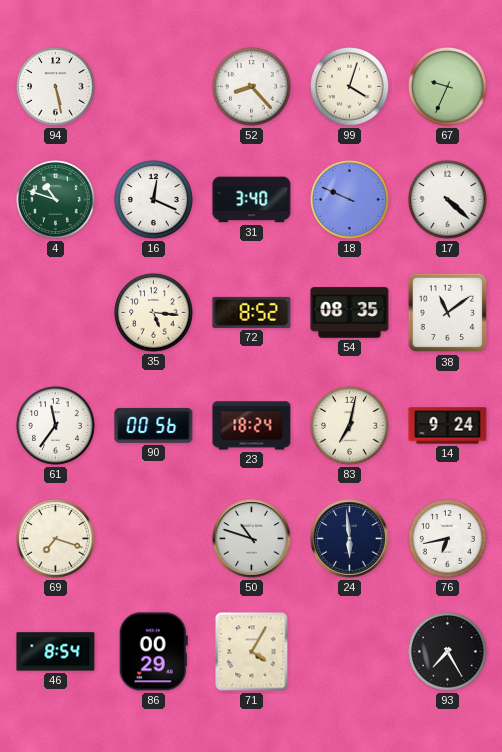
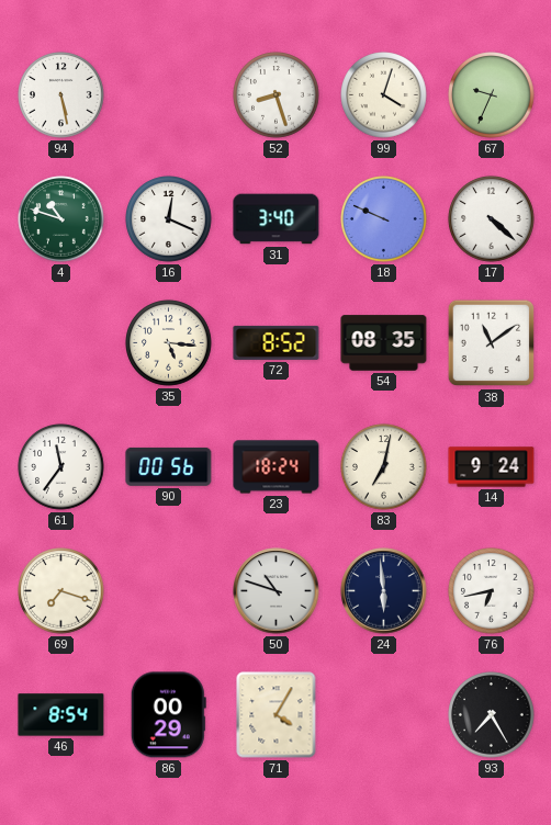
52: 8:23 -> 8:27
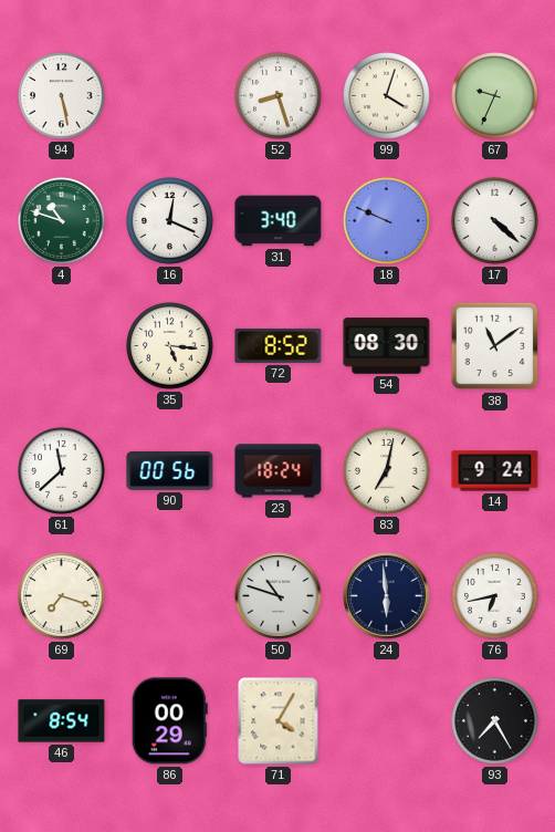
54: 08:35 -> 08:30
61: 11:36 -> 11:38
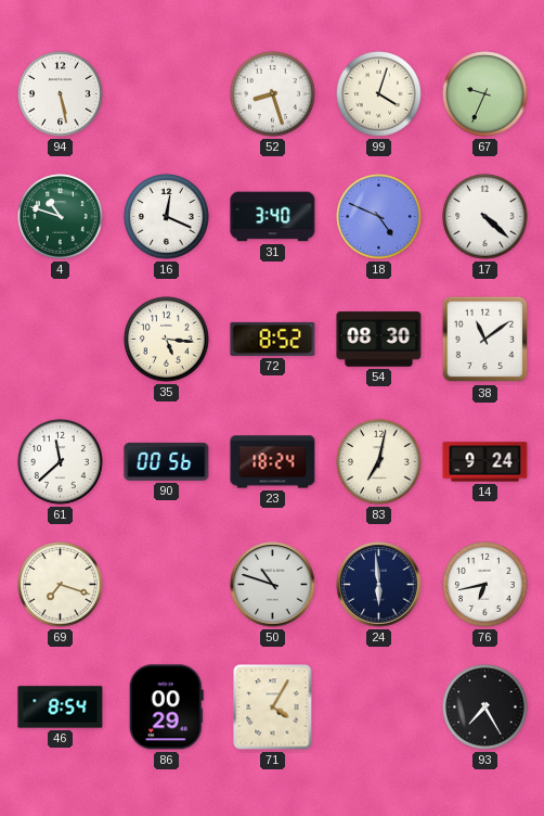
18: 9:49 -> 4:49
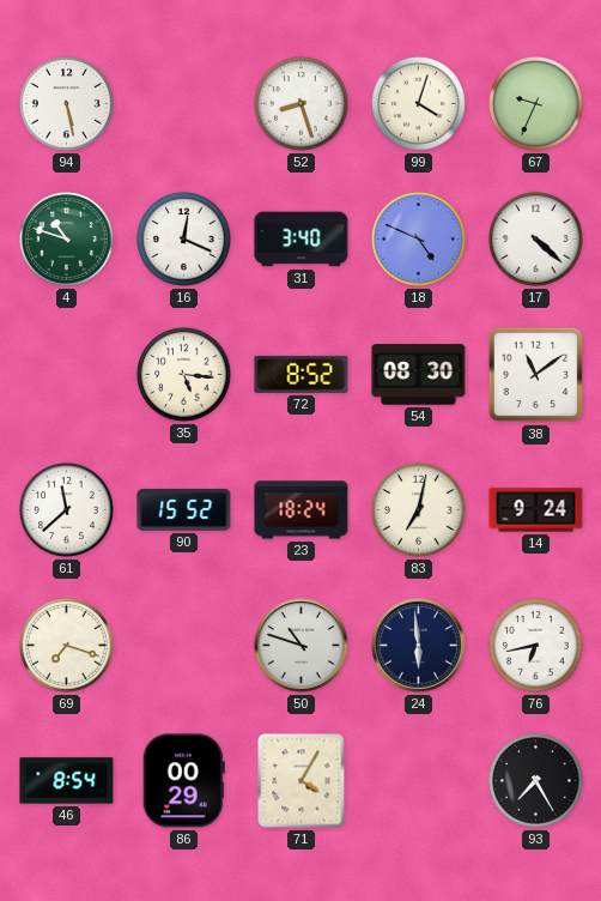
90: 00:56 -> 15:52
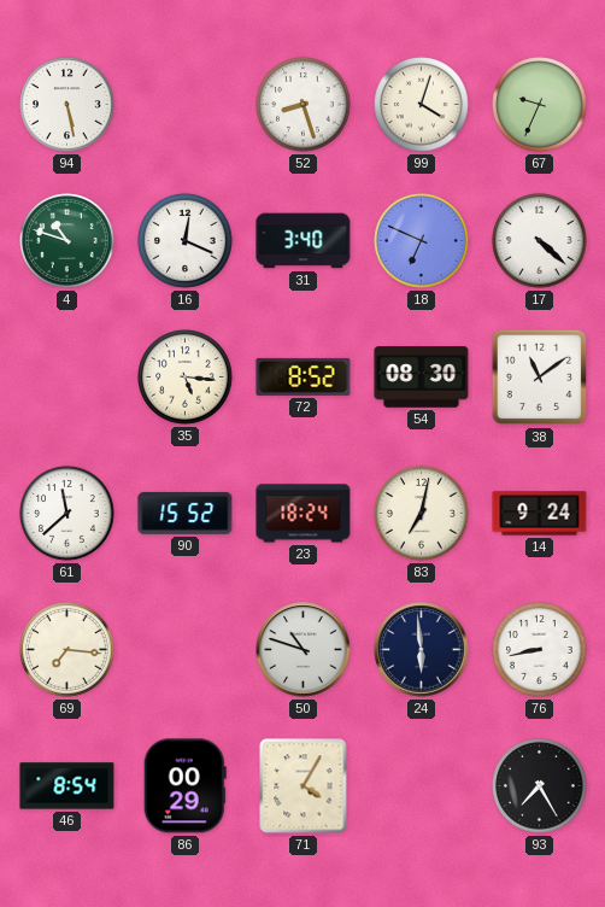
18: 4:49 -> 6:49
69: 7:18 -> 7:16
76: 6:43 -> 8:43
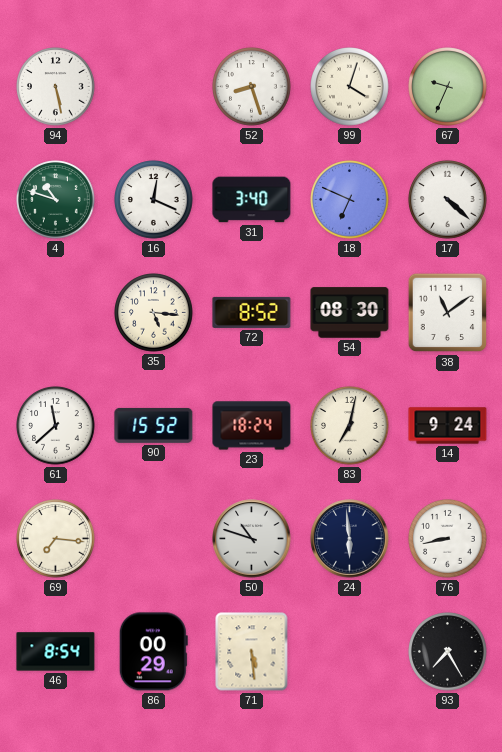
71: 4:05 -> 5:29
